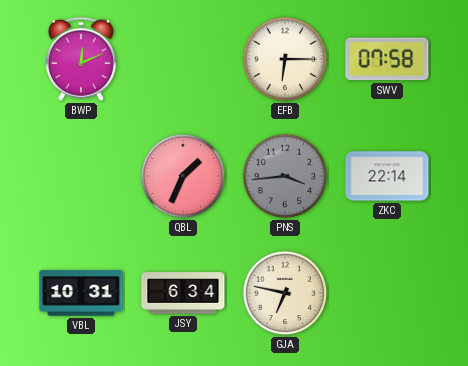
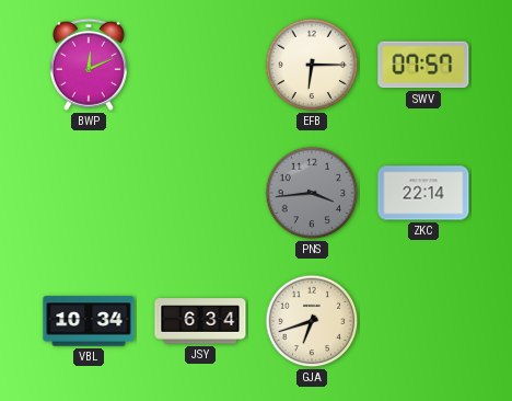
SWV: 07:58 -> 07:57
QBL: 1:34 -> none
VBL: 10:31 -> 10:34
GJA: 6:47 -> 6:42
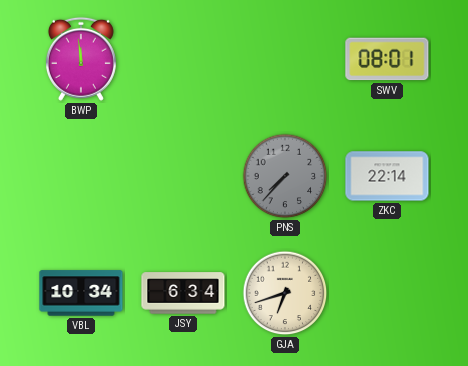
BWP: 12:11 -> 11:59
EFB: 6:15 -> none
SWV: 07:57 -> 08:01
PNS: 3:44 -> 7:37
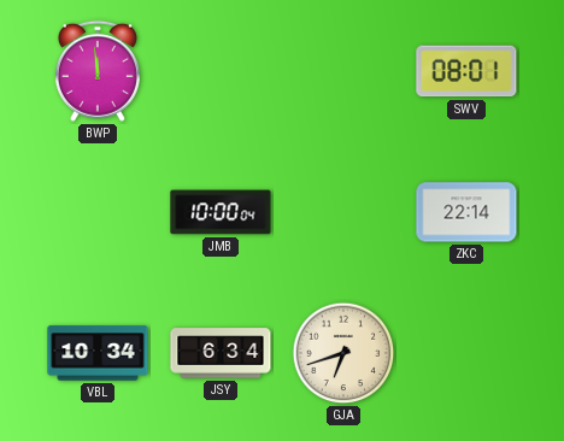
JMB: none -> 10:00
PNS: 7:37 -> none
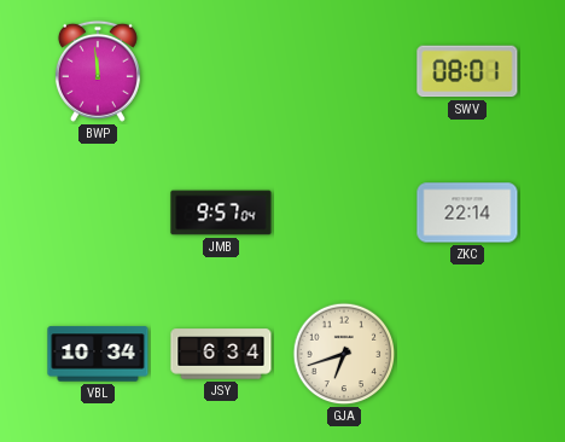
JMB: 10:00 -> 9:57
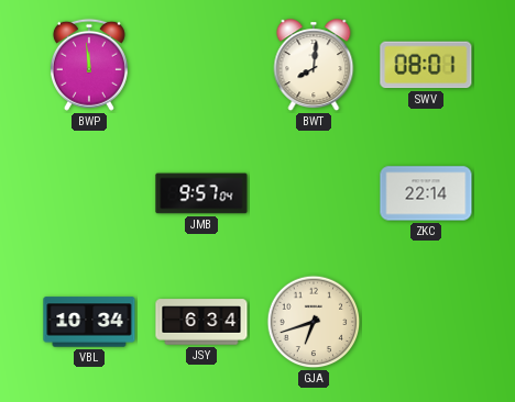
BWT: none -> 8:01
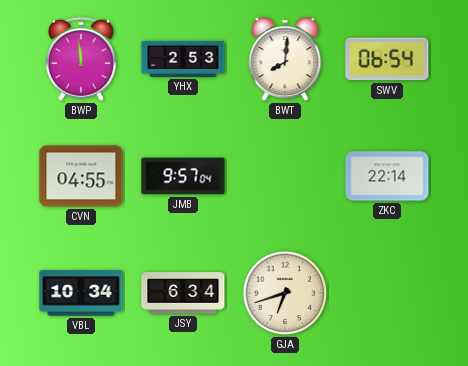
YHX: none -> 2:53
SWV: 08:01 -> 06:54
CVN: none -> 04:55
